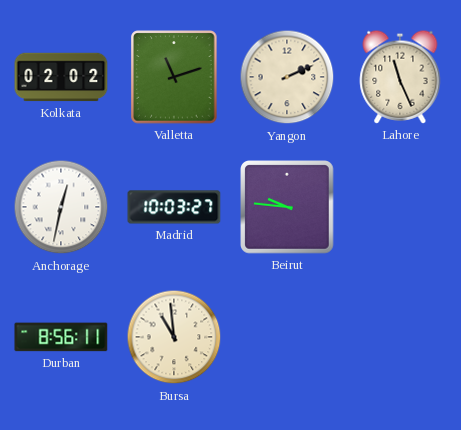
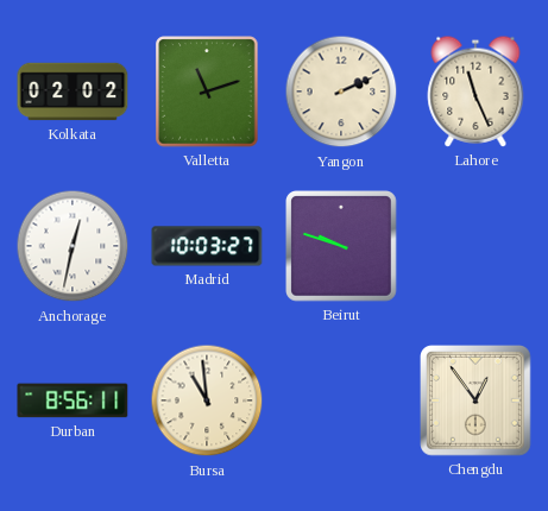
Beirut: 9:46 -> 9:48
Chengdu: none -> 12:54
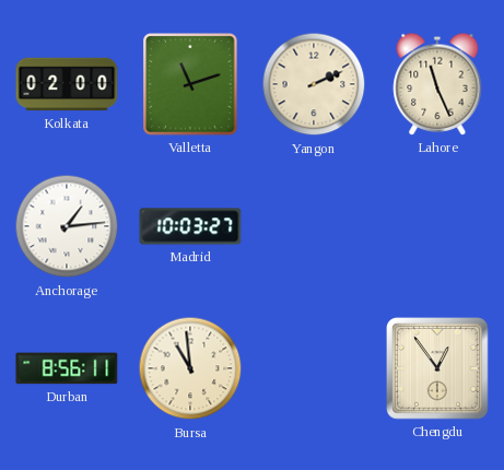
Kolkata: 02:02 -> 02:00
Anchorage: 12:32 -> 1:14
Beirut: 9:48 -> none
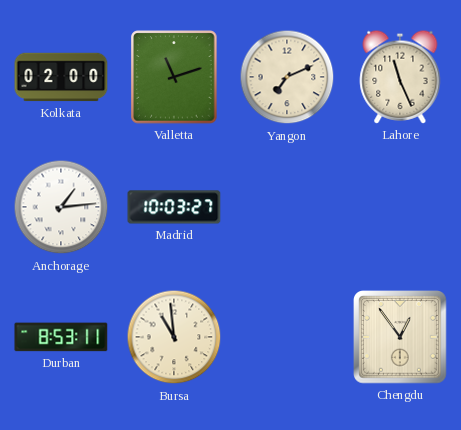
Yangon: 2:11 -> 7:11
Durban: 8:56 -> 8:53
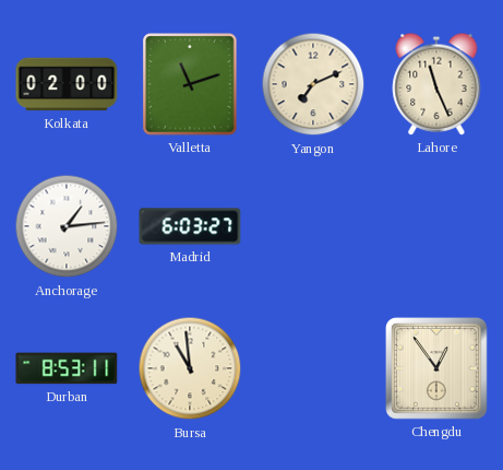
Madrid: 10:03 -> 6:03
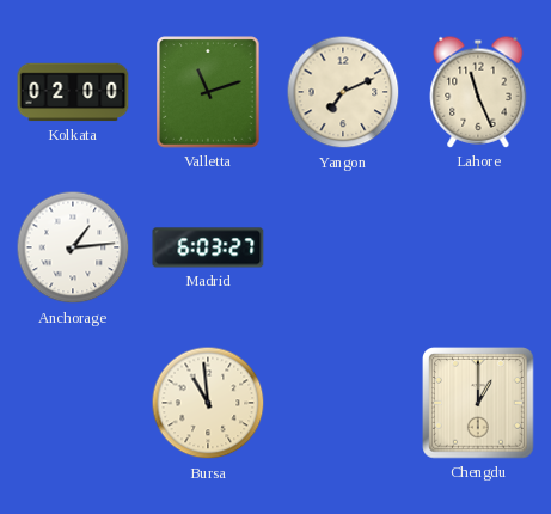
Durban: 8:53 -> none
Chengdu: 12:54 -> 1:00
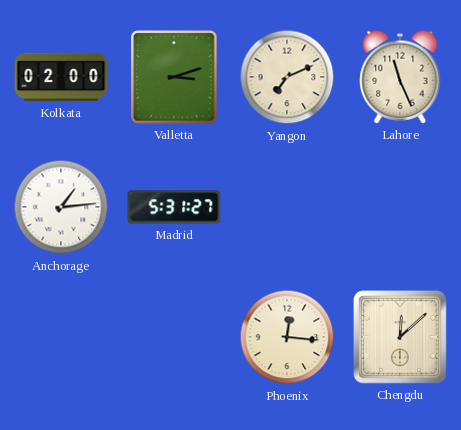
Valletta: 11:12 -> 3:12
Madrid: 6:03 -> 5:31
Bursa: 10:59 -> none
Phoenix: none -> 12:16
Chengdu: 1:00 -> 12:08
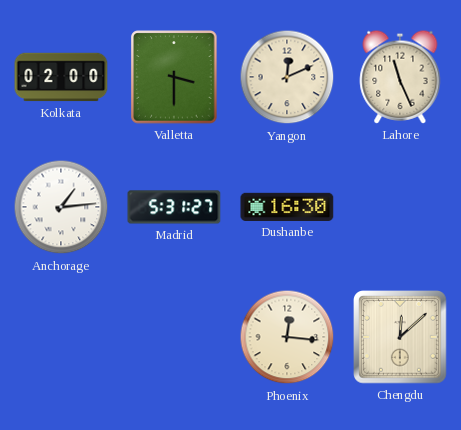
Valletta: 3:12 -> 3:30
Yangon: 7:11 -> 12:11
Dushanbe: none -> 16:30
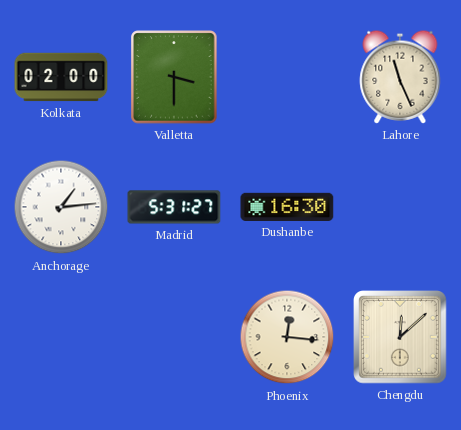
Yangon: 12:11 -> none
